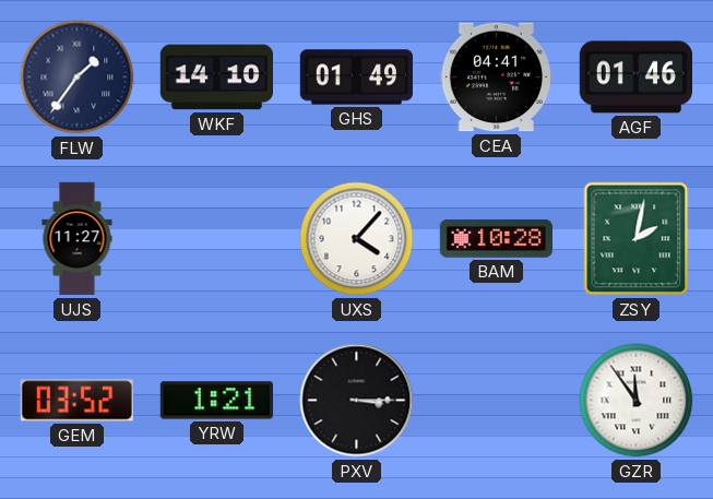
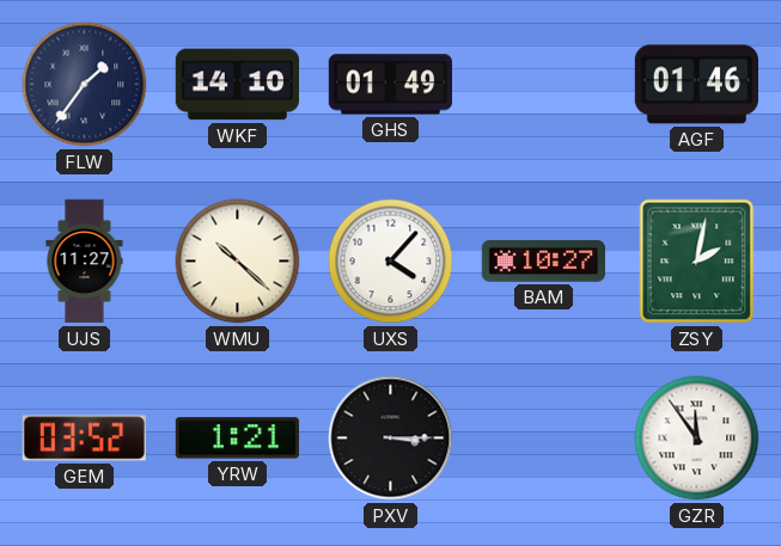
CEA: 04:41 -> none
WMU: none -> 10:22
BAM: 10:28 -> 10:27
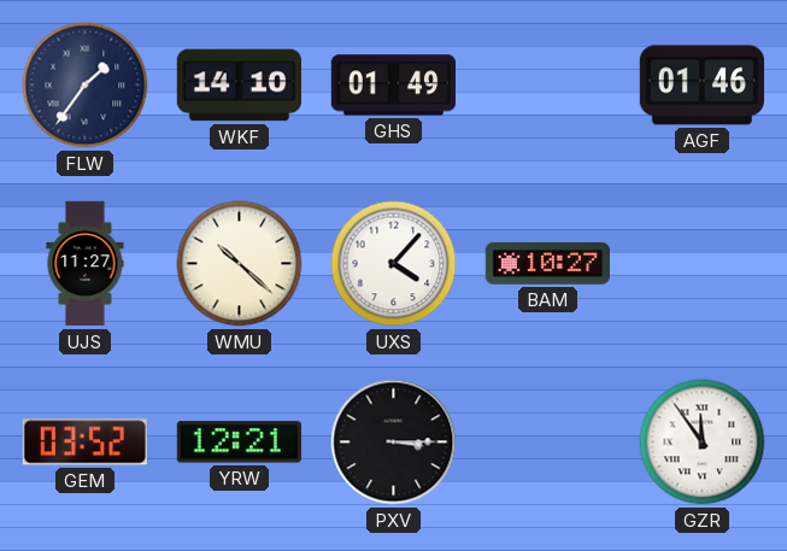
ZSY: 2:02 -> none
YRW: 1:21 -> 12:21
